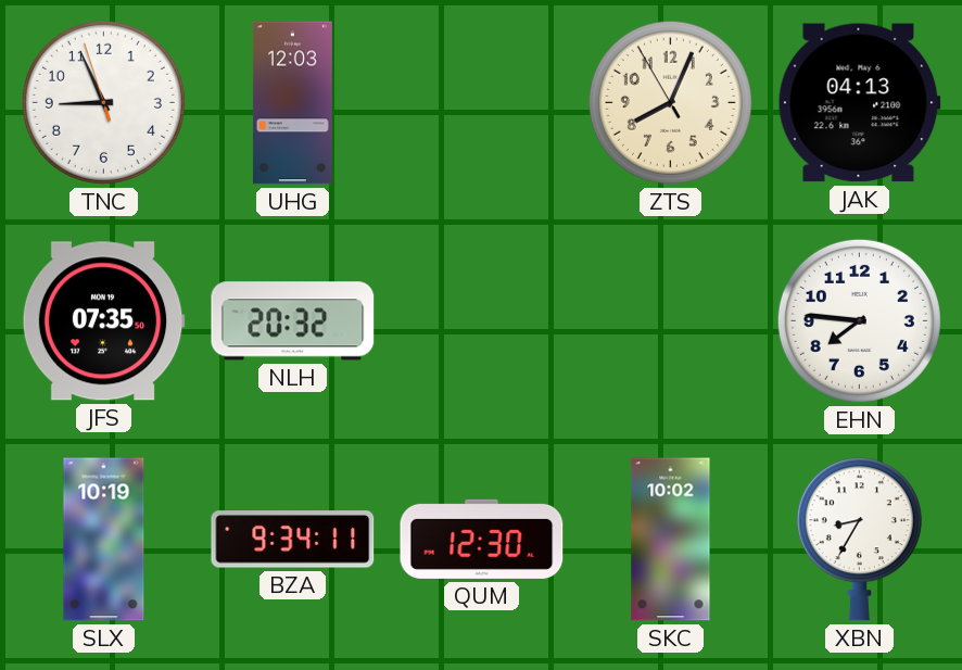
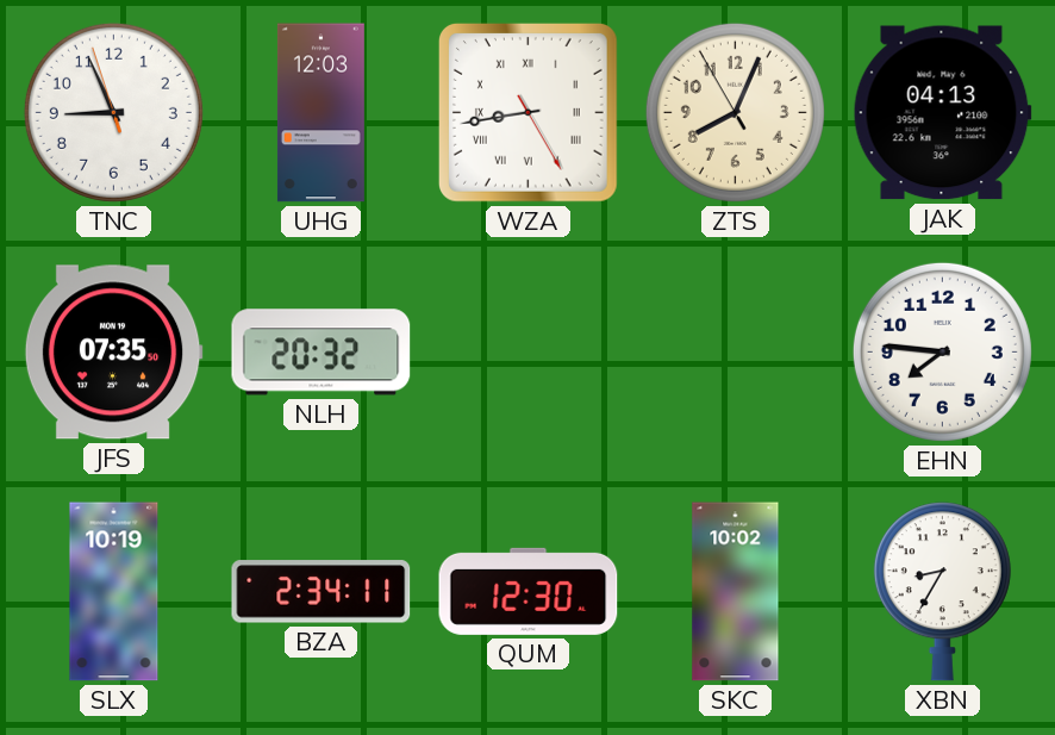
WZA: none -> 8:43
BZA: 9:34 -> 2:34
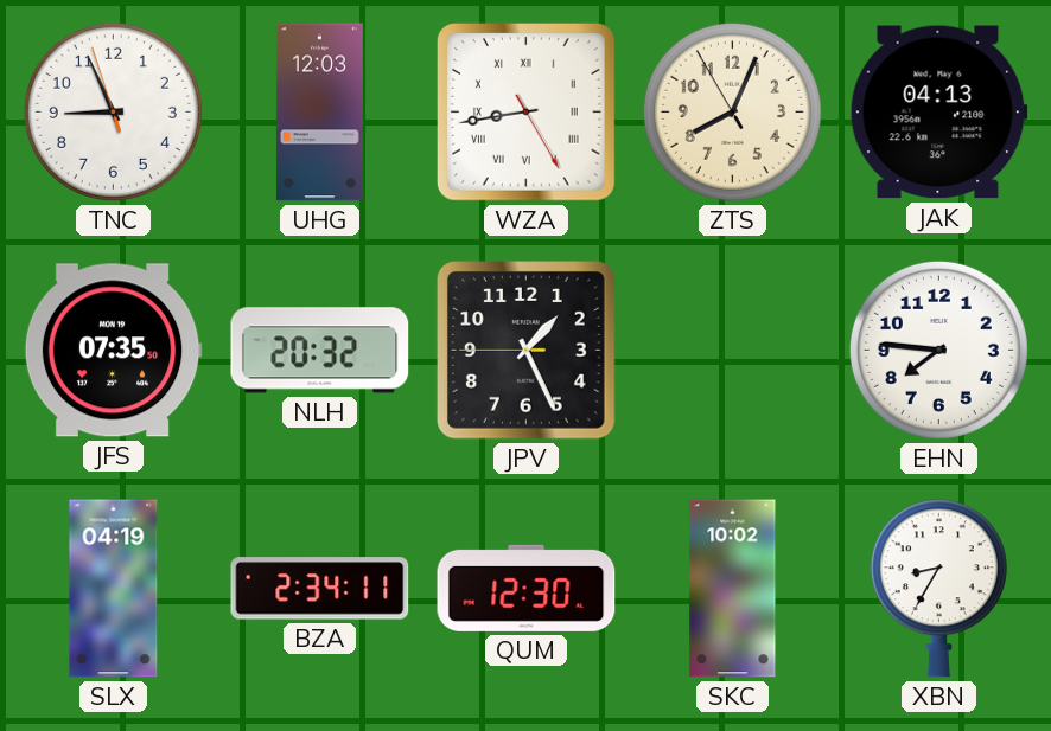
JPV: none -> 1:25
SLX: 10:19 -> 04:19
